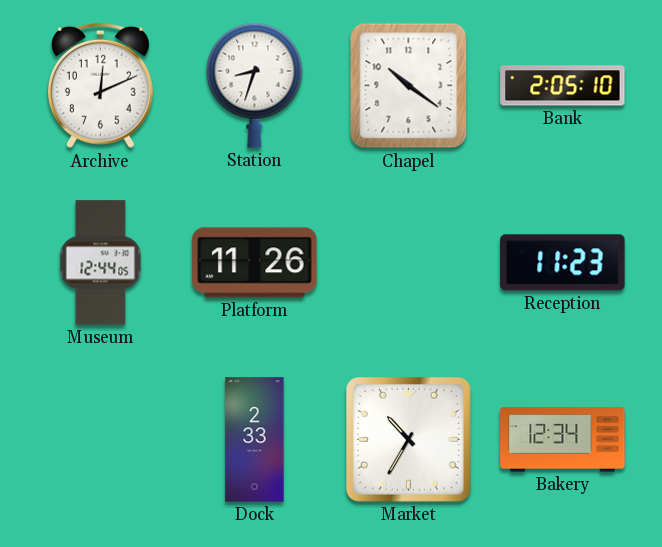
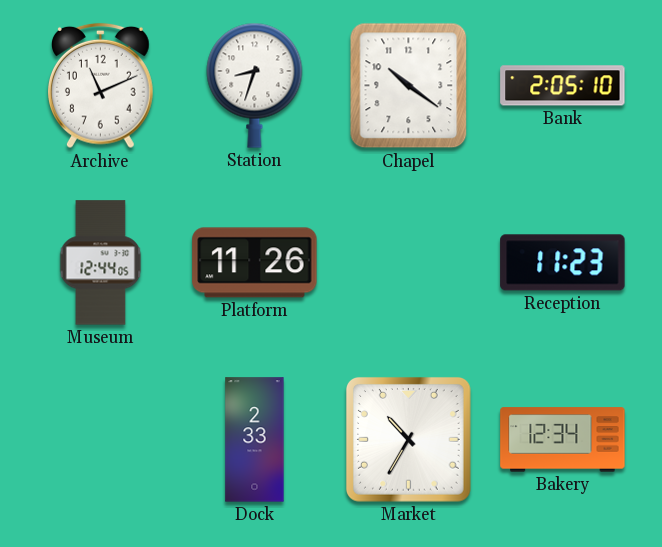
Archive: 12:11 -> 11:11
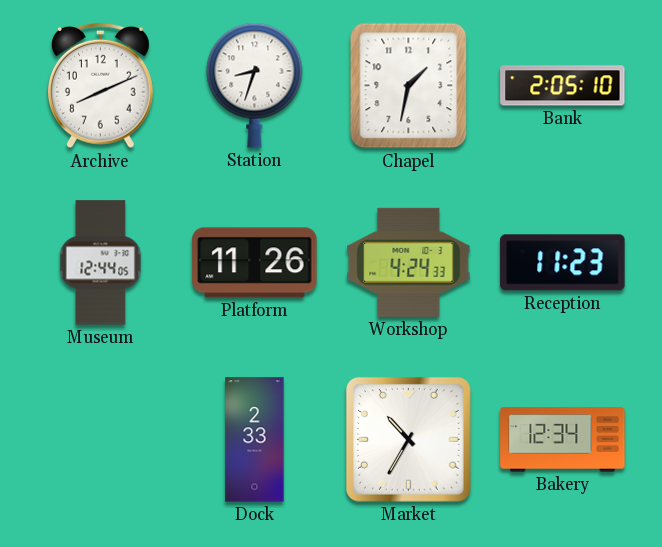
Archive: 11:11 -> 8:11
Chapel: 10:21 -> 1:32
Workshop: none -> 4:24
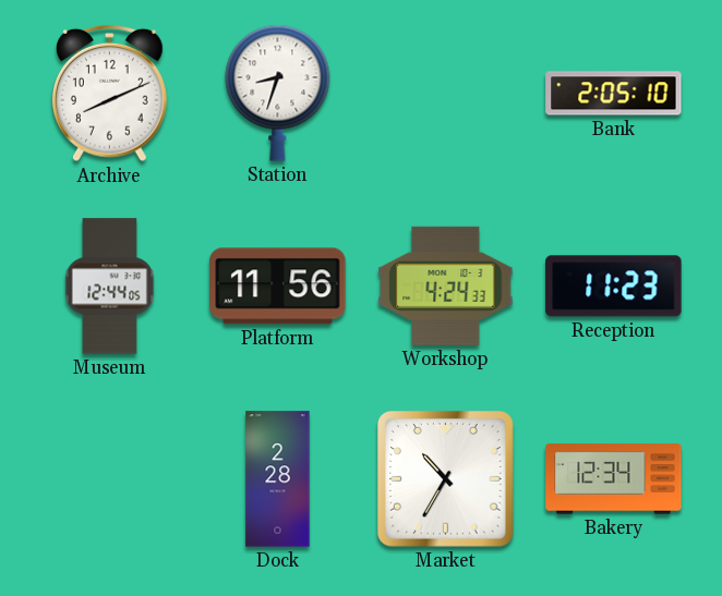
Chapel: 1:32 -> none
Platform: 11:26 -> 11:56
Dock: 2:33 -> 2:28
